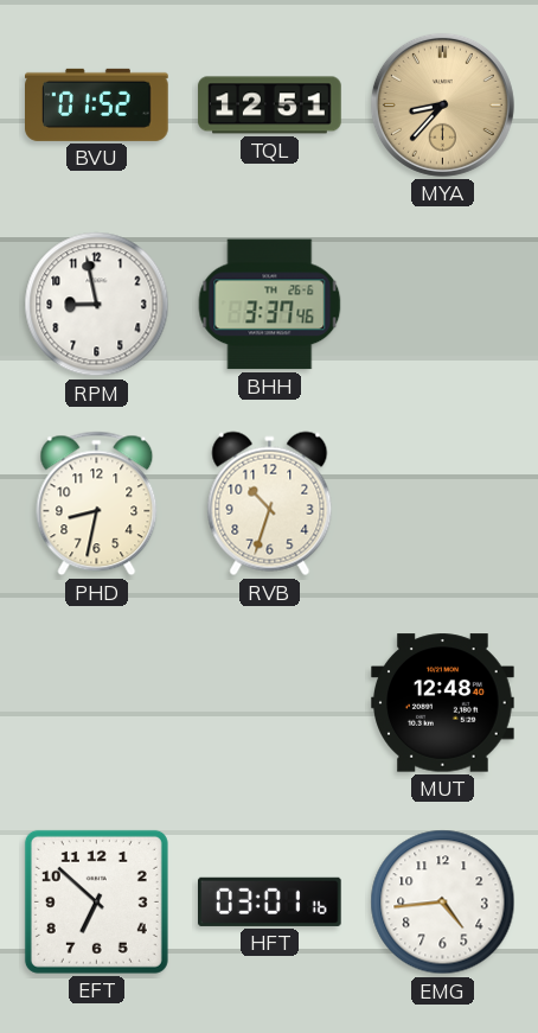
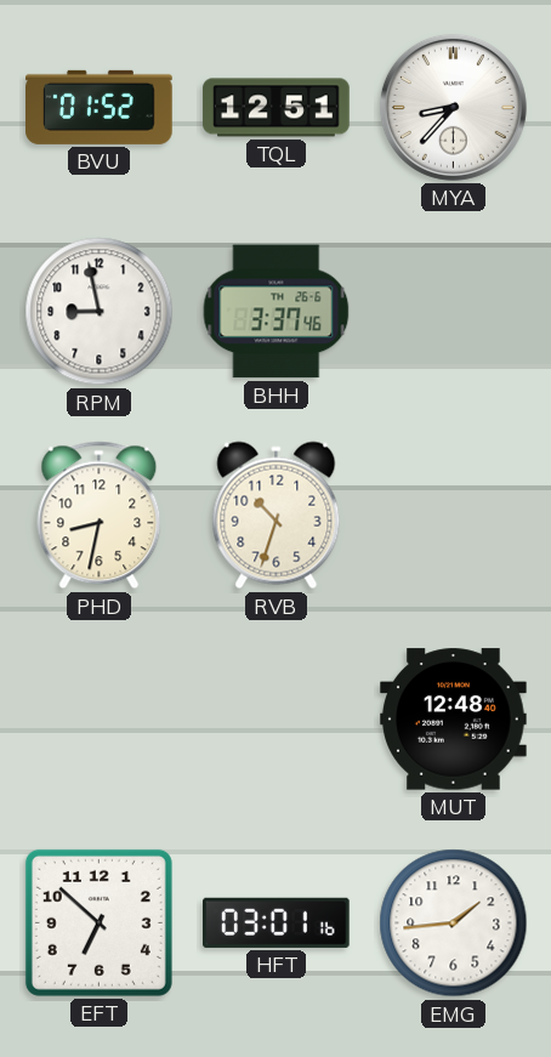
MYA dial: champagne -> white
EMG: 4:44 -> 1:44
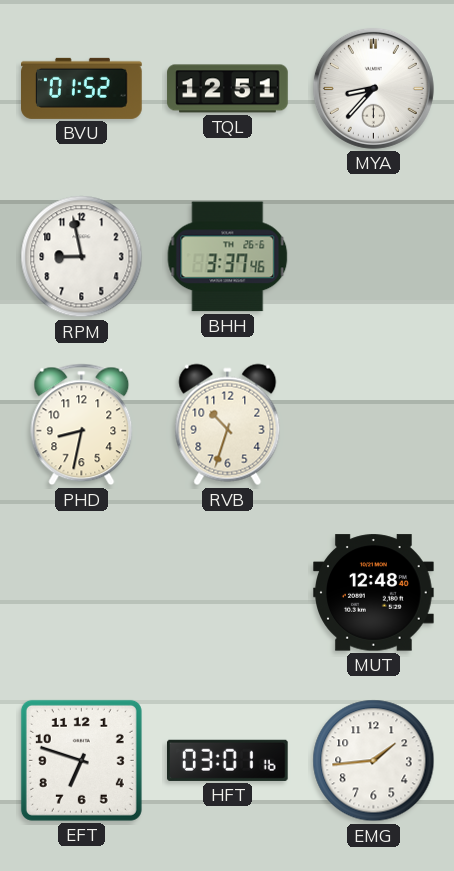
EFT: 6:52 -> 6:48
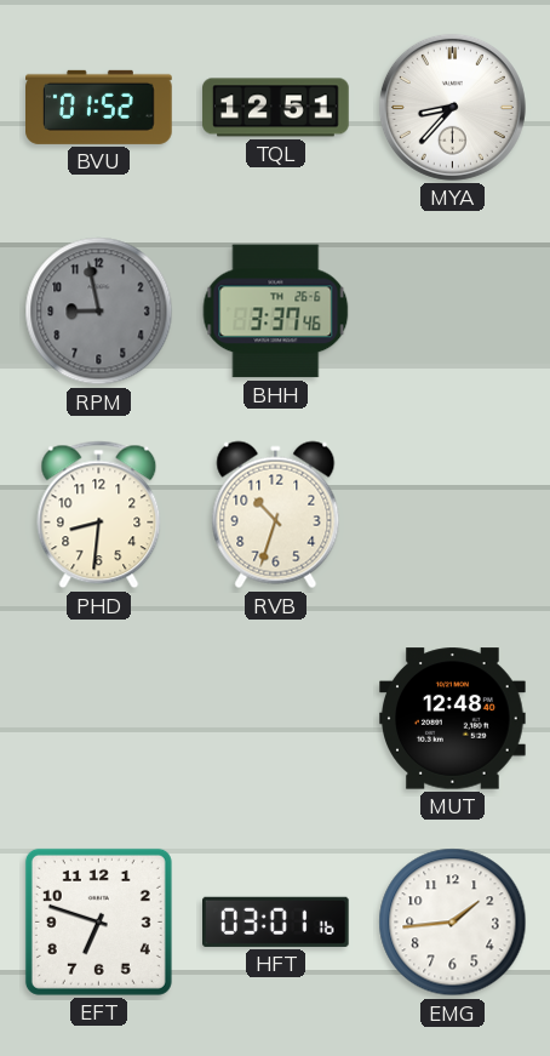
RPM dial: white -> grey
PHD: 8:32 -> 8:31
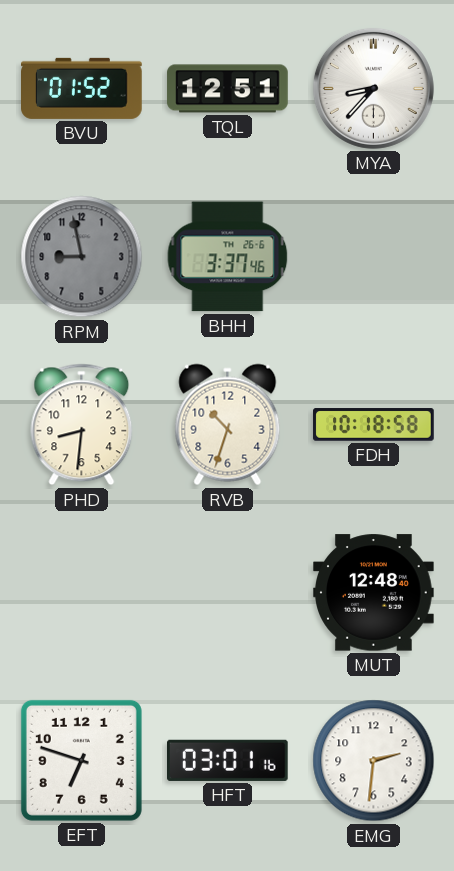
FDH: none -> 10:18
EMG: 1:44 -> 2:31
